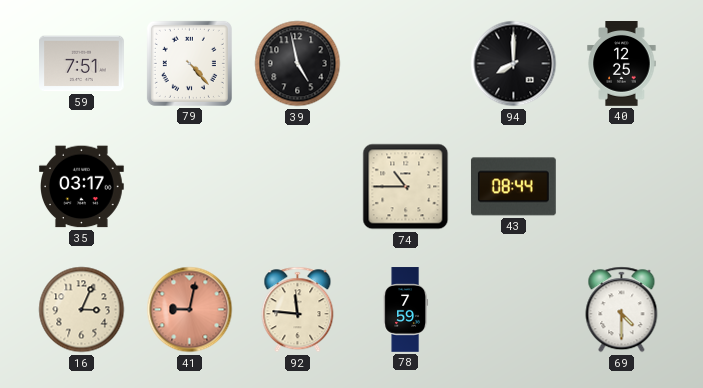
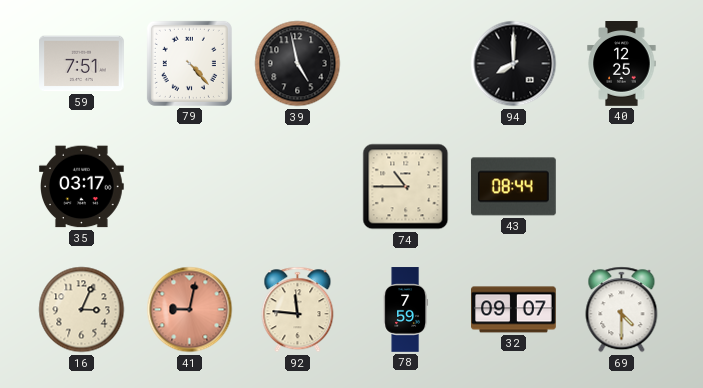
32: none -> 09:07
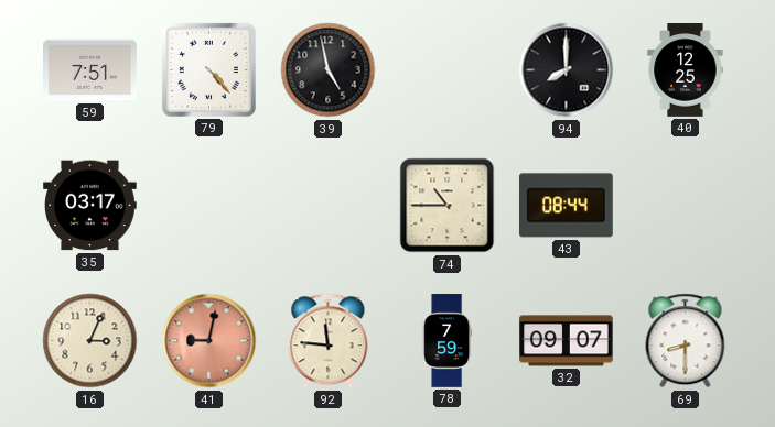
69: 4:30 -> 8:30
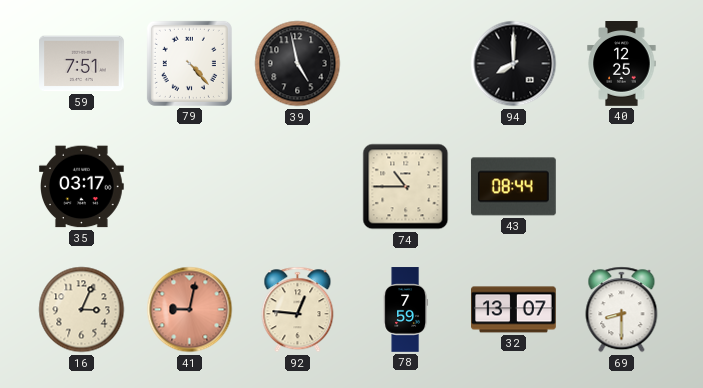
92: 11:46 -> 12:46
32: 09:07 -> 13:07
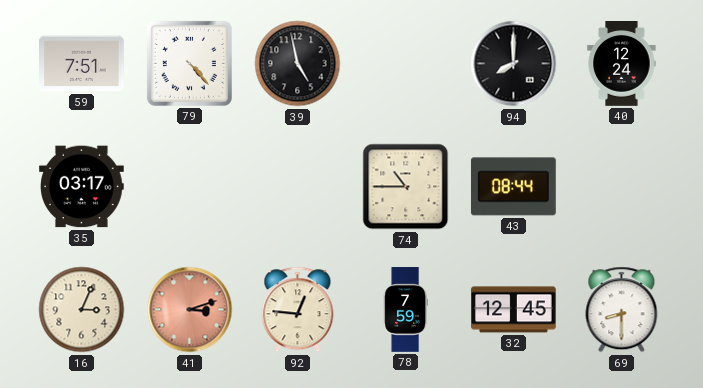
40: 12:25 -> 12:24
41: 9:02 -> 3:12
32: 13:07 -> 12:45
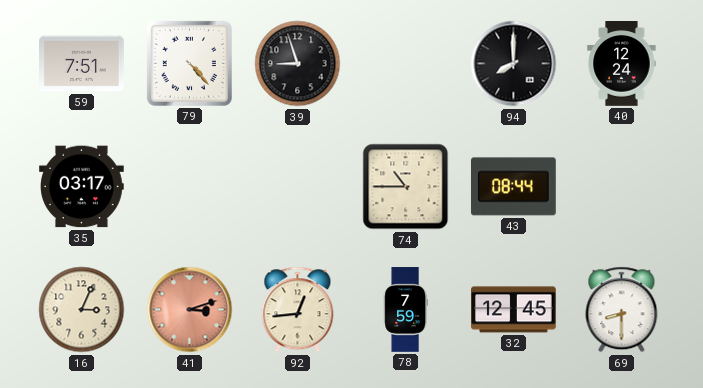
39: 4:58 -> 8:57
92: 12:46 -> 12:44
